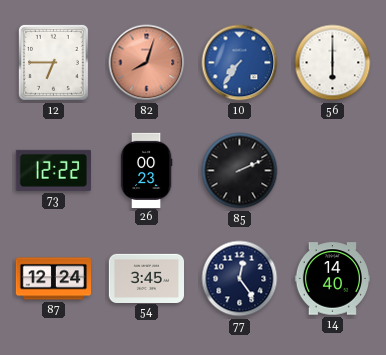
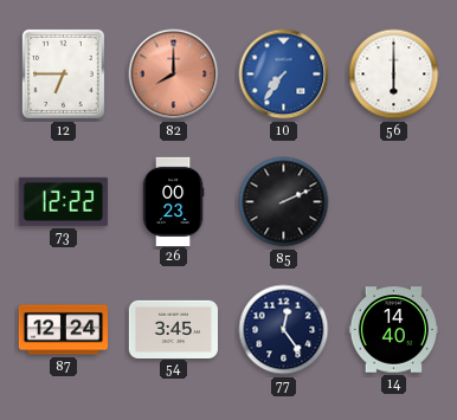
82: 8:03 -> 8:00
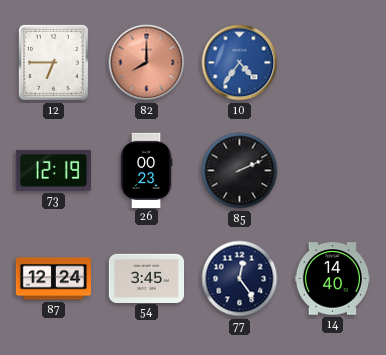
10: 7:36 -> 4:36
56: 6:00 -> none
73: 12:22 -> 12:19
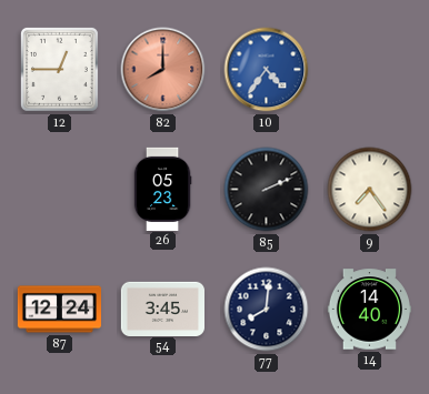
12: 6:45 -> 12:45
73: 12:19 -> none
26: 00:23 -> 05:23
9: none -> 7:24
77: 12:24 -> 8:01
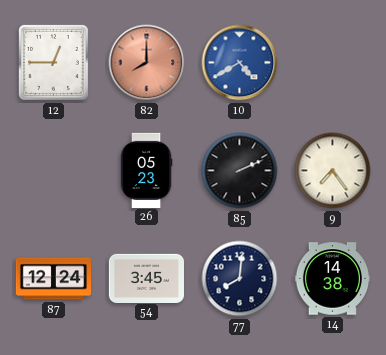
10: 4:36 -> 4:40
14: 14:40 -> 14:38
